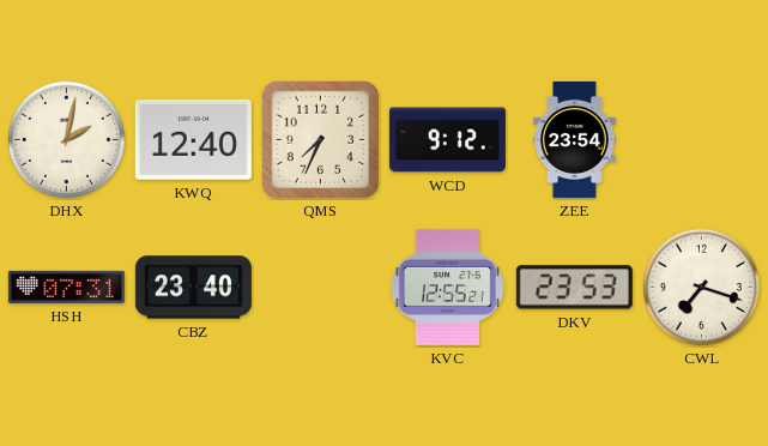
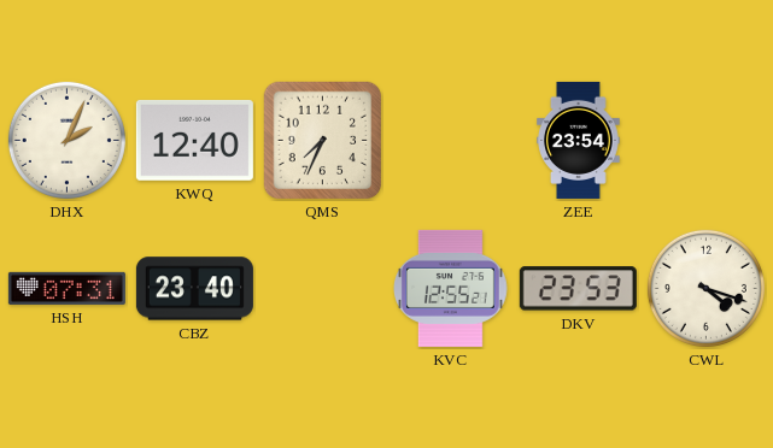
DHX: 2:02 -> 2:04
WCD: 9:12 -> none
CWL: 7:18 -> 4:18
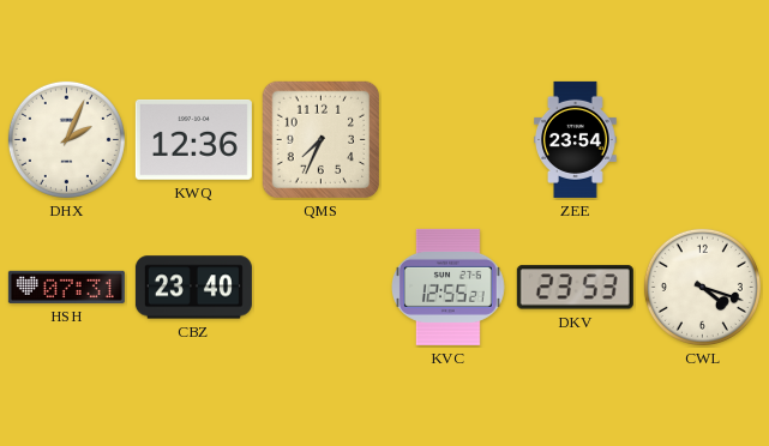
KWQ: 12:40 -> 12:36
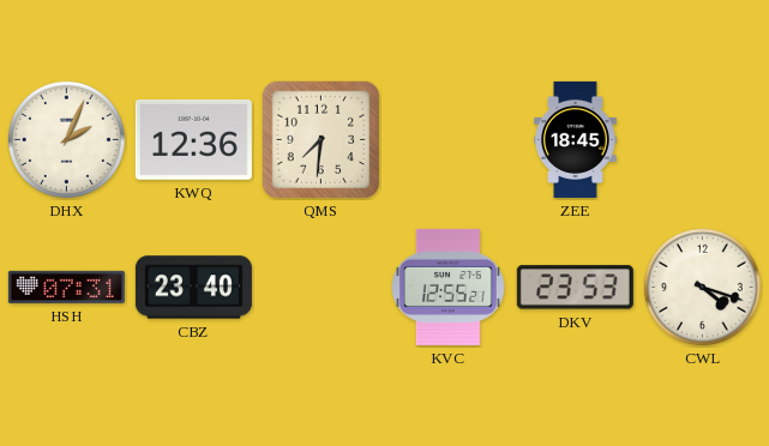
QMS: 7:34 -> 7:31
ZEE: 23:54 -> 18:45
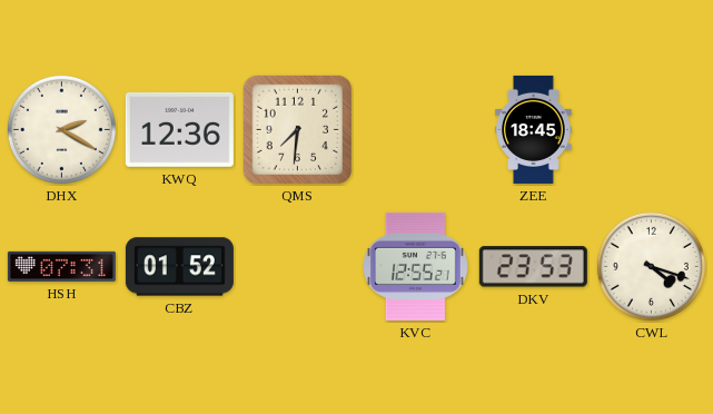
DHX: 2:04 -> 2:20
CBZ: 23:40 -> 01:52
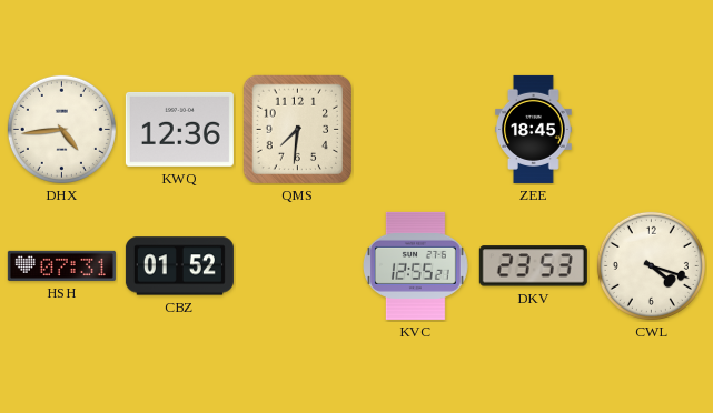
DHX: 2:20 -> 4:44
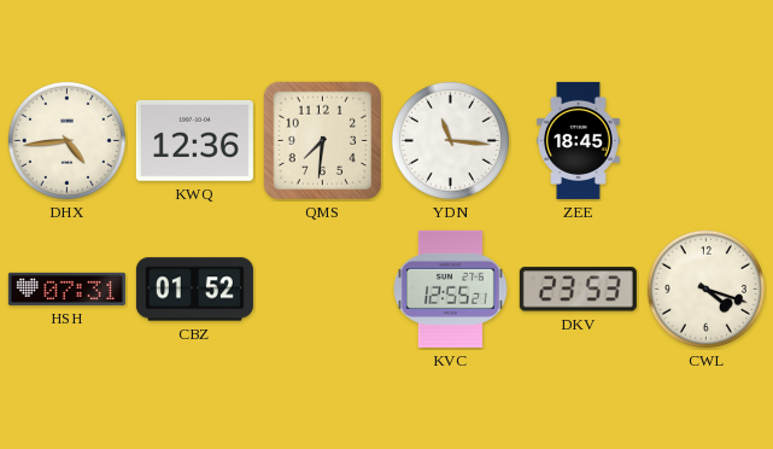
YDN: none -> 11:16
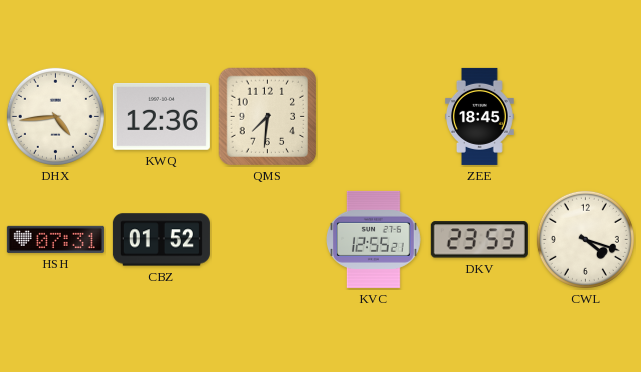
YDN: 11:16 -> none
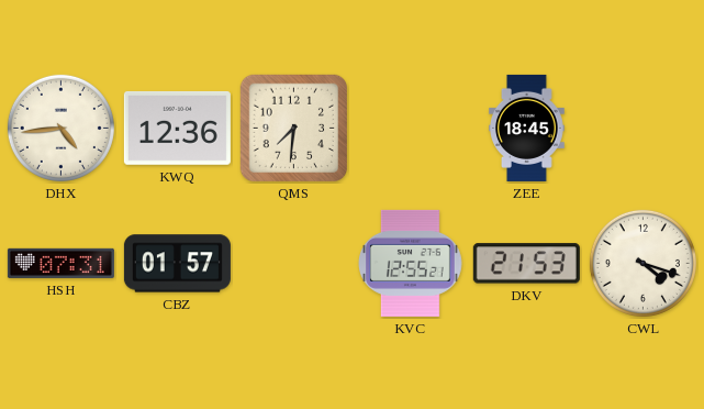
CBZ: 01:52 -> 01:57
DKV: 23:53 -> 21:53
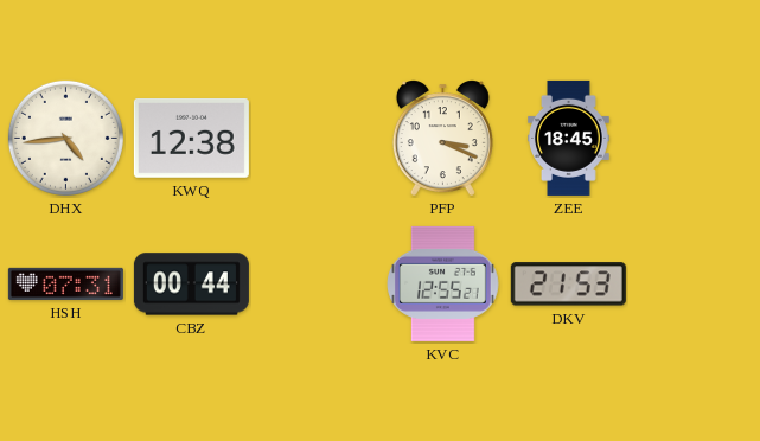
KWQ: 12:36 -> 12:38
QMS: 7:31 -> none
PFP: none -> 3:19
CBZ: 01:57 -> 00:44
CWL: 4:18 -> none
